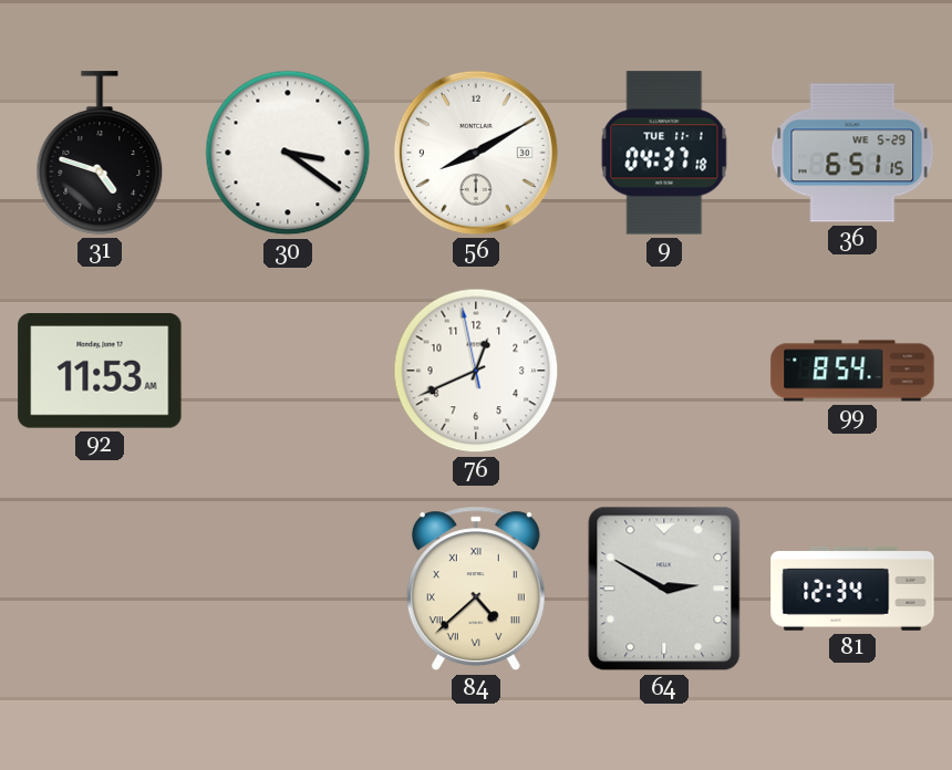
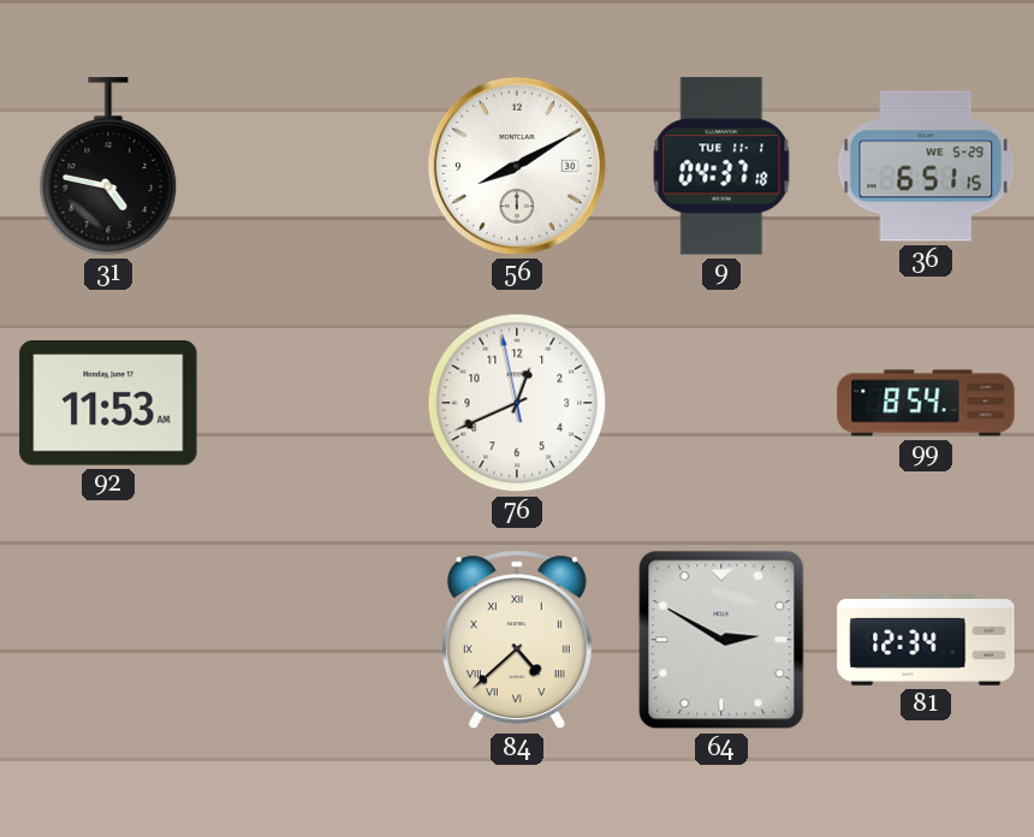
31: 4:48 -> 4:47
30: 3:21 -> none
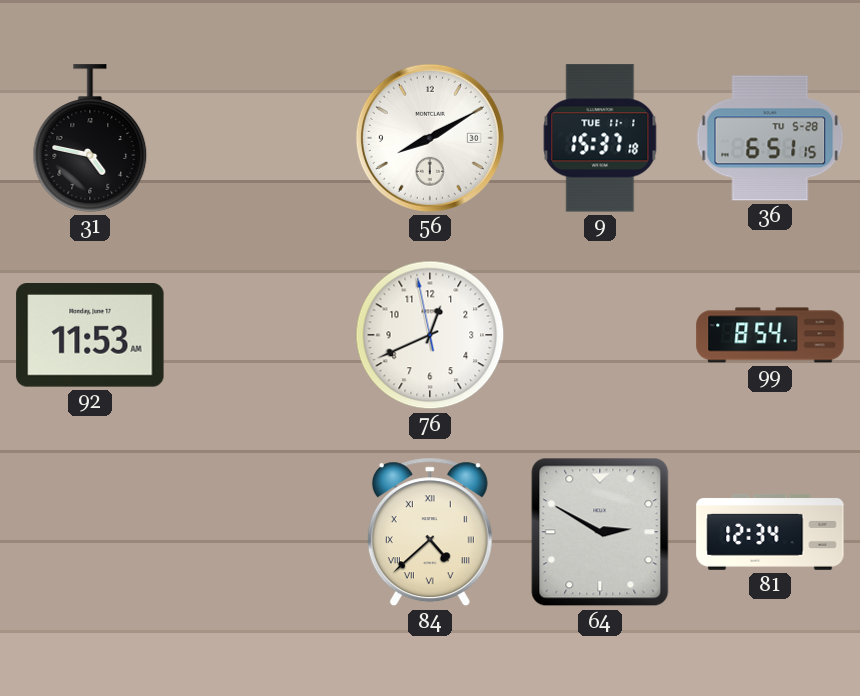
9: 04:37 -> 15:37
36 date: WE 5-29 -> TU 5-28
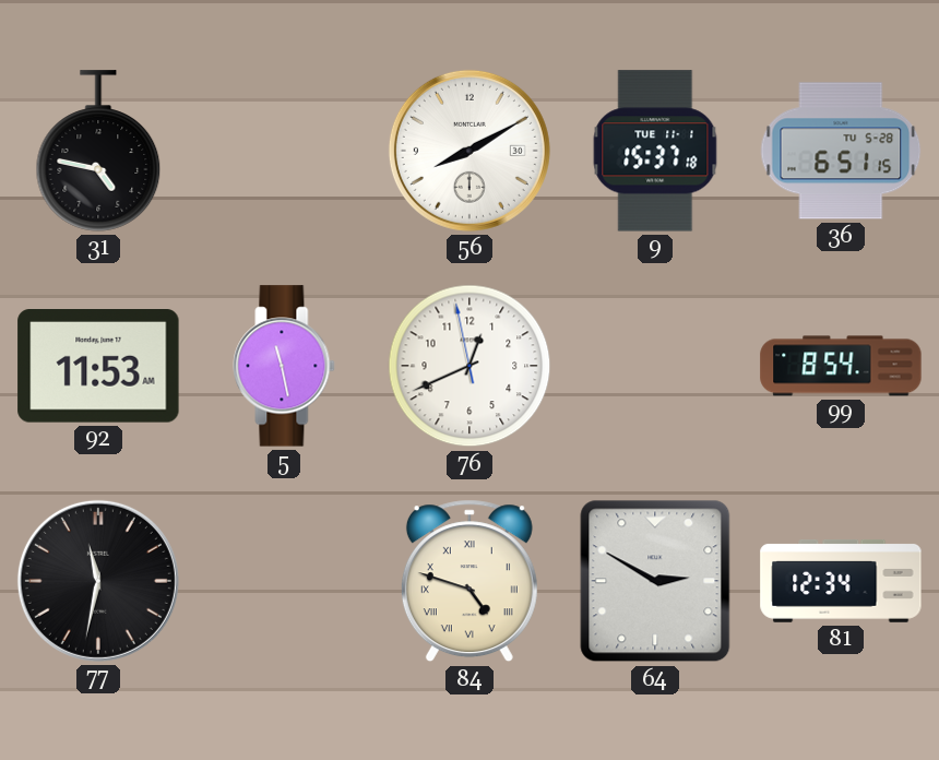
5: none -> 11:28
77: none -> 11:32
84: 4:38 -> 4:48
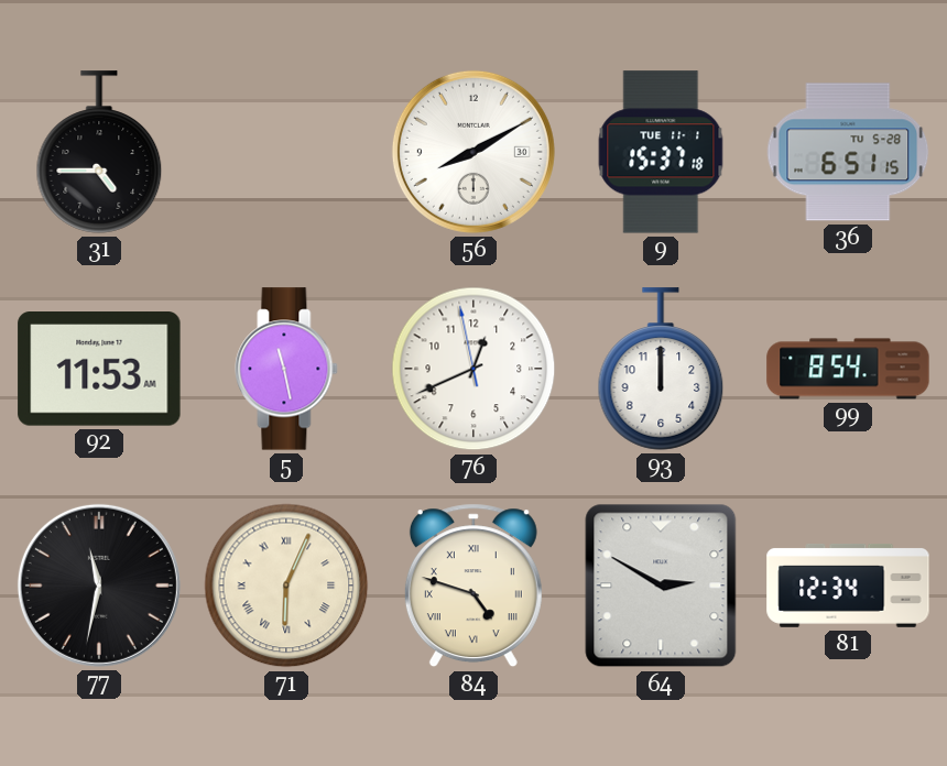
31: 4:47 -> 4:45
93: none -> 12:00
71: none -> 6:04
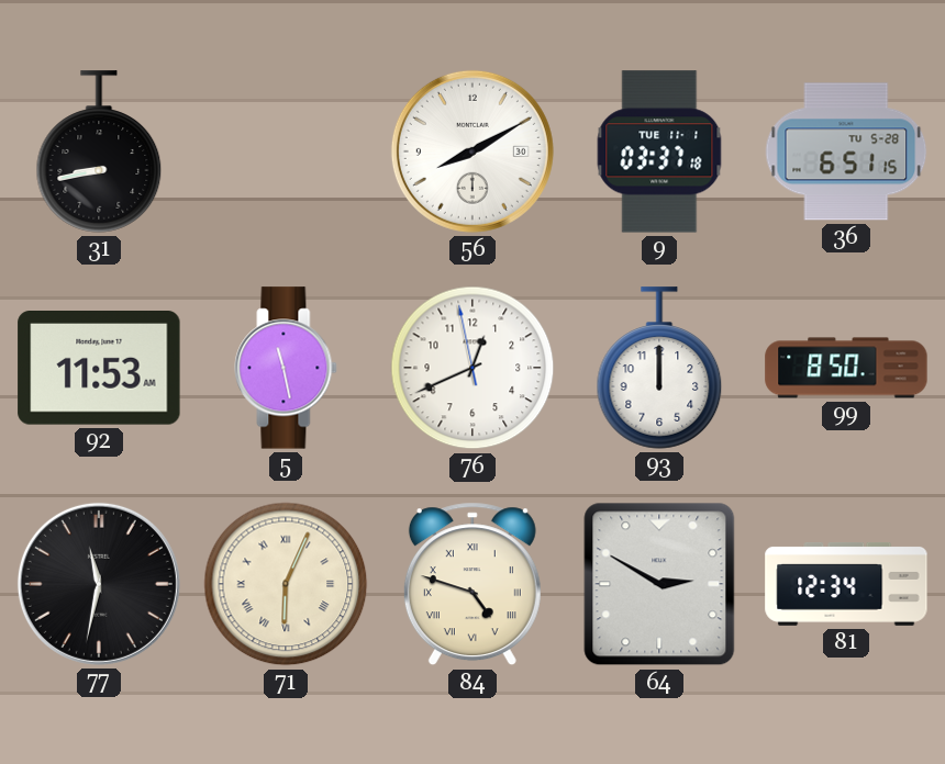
31: 4:45 -> 8:43
9: 15:37 -> 03:37
99: 8:54 -> 8:50
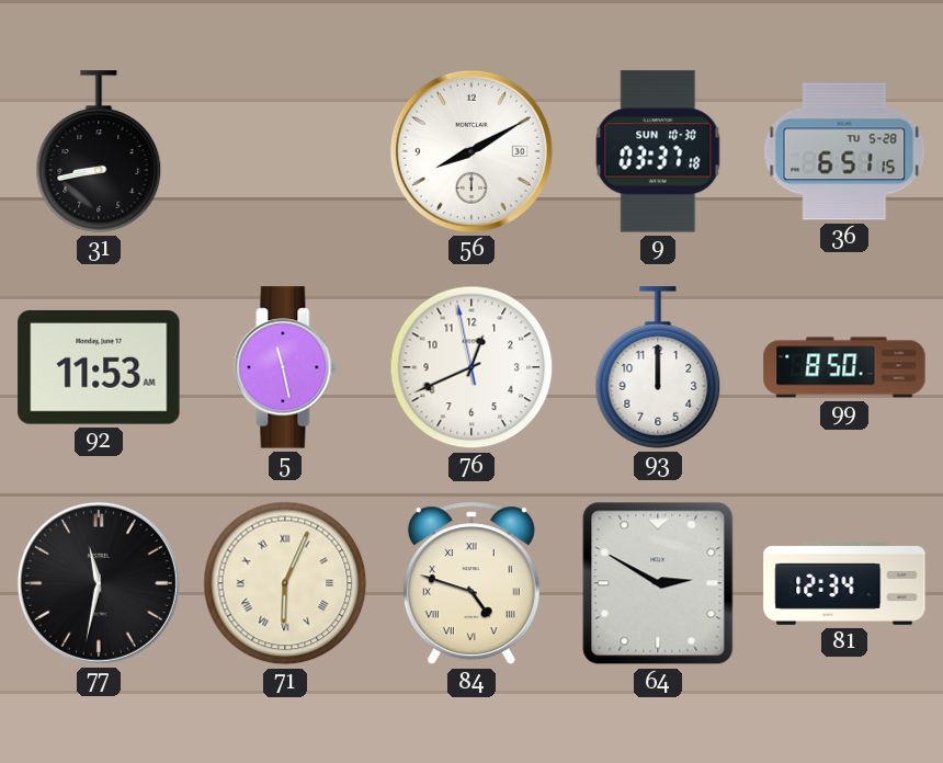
9 date: TUE 11-1 -> SUN 10-30
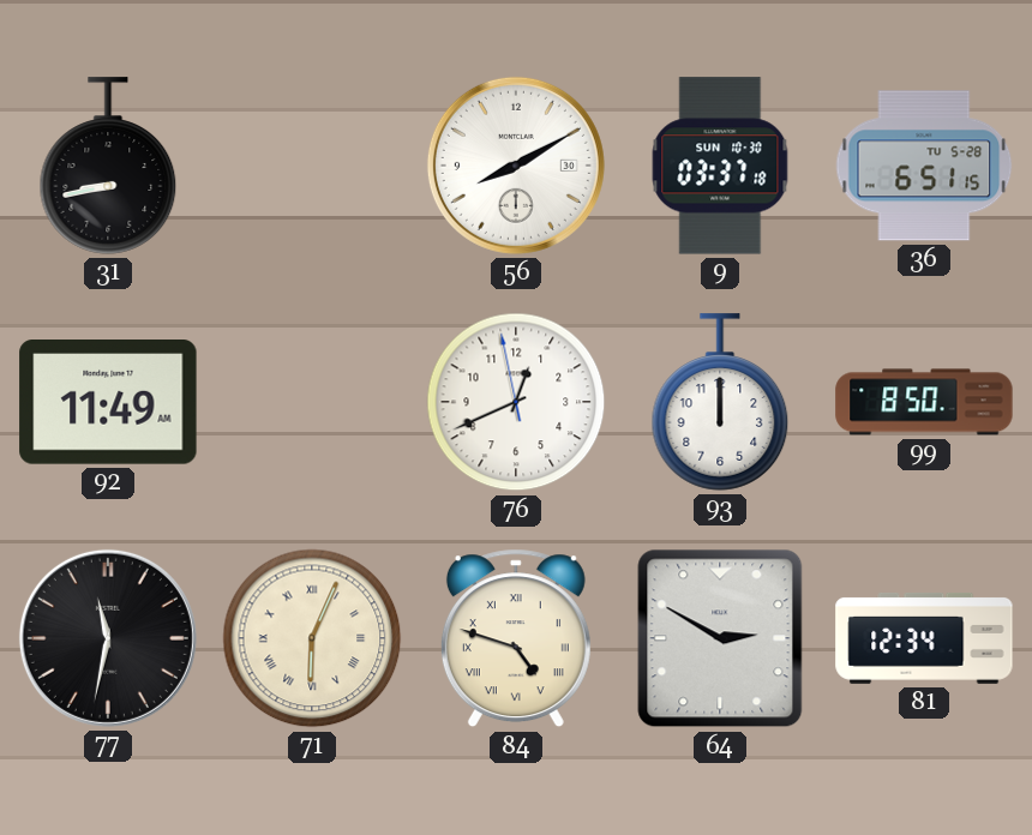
92: 11:53 -> 11:49
5: 11:28 -> none
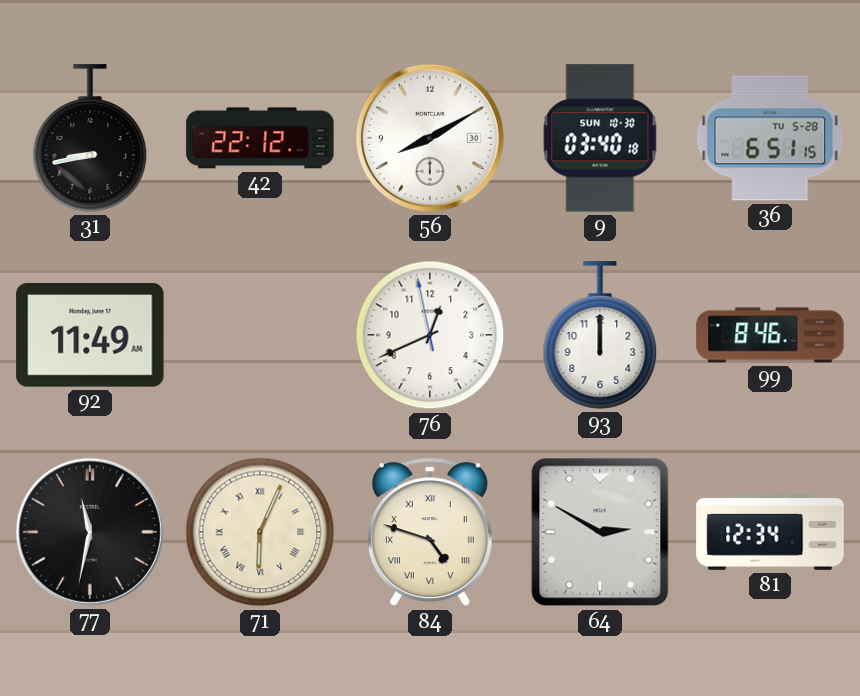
42: none -> 22:12
9: 03:37 -> 03:40
99: 8:50 -> 8:46
